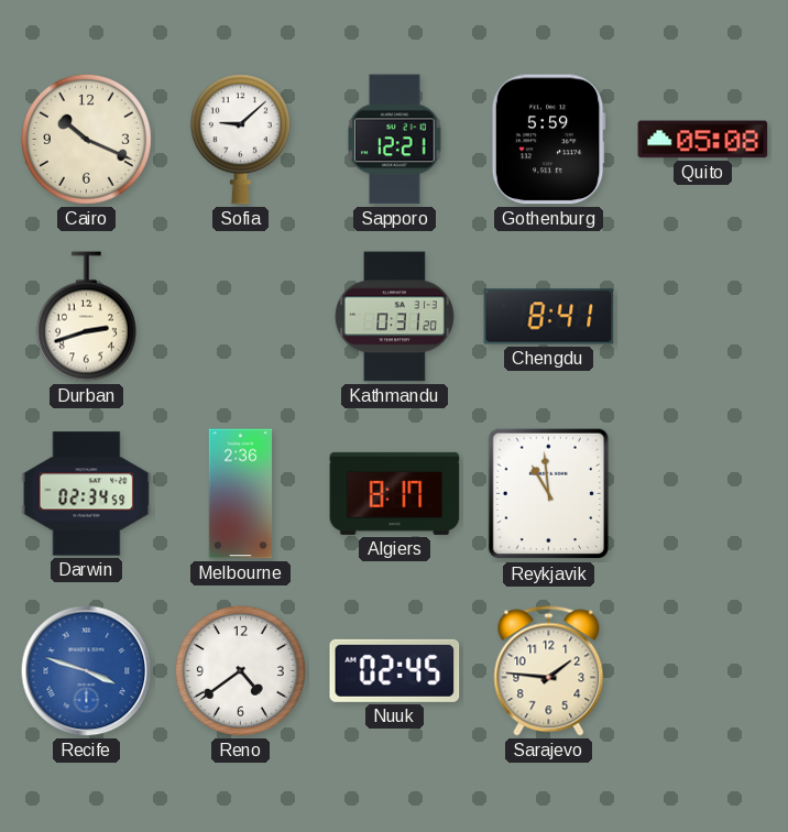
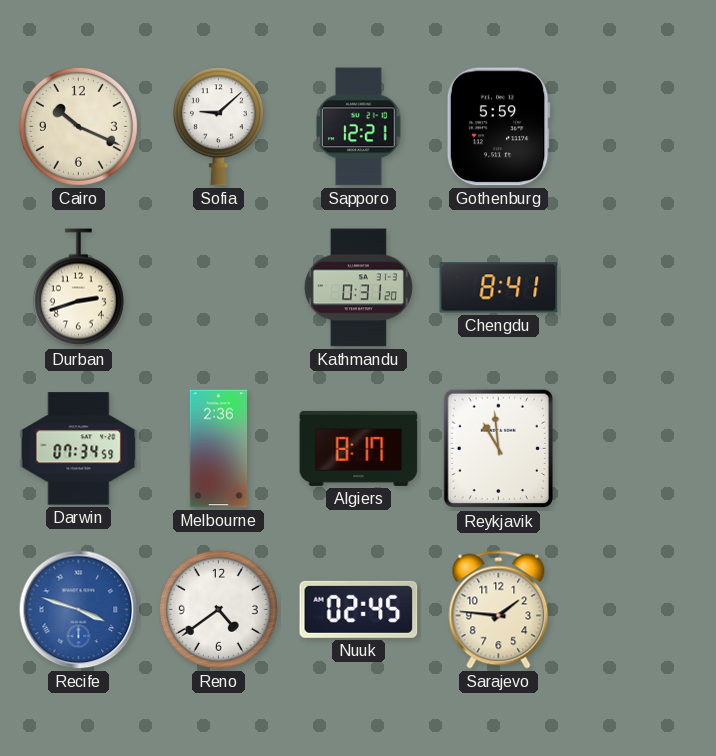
Quito: 05:08 -> none
Darwin: 02:34 -> 07:34
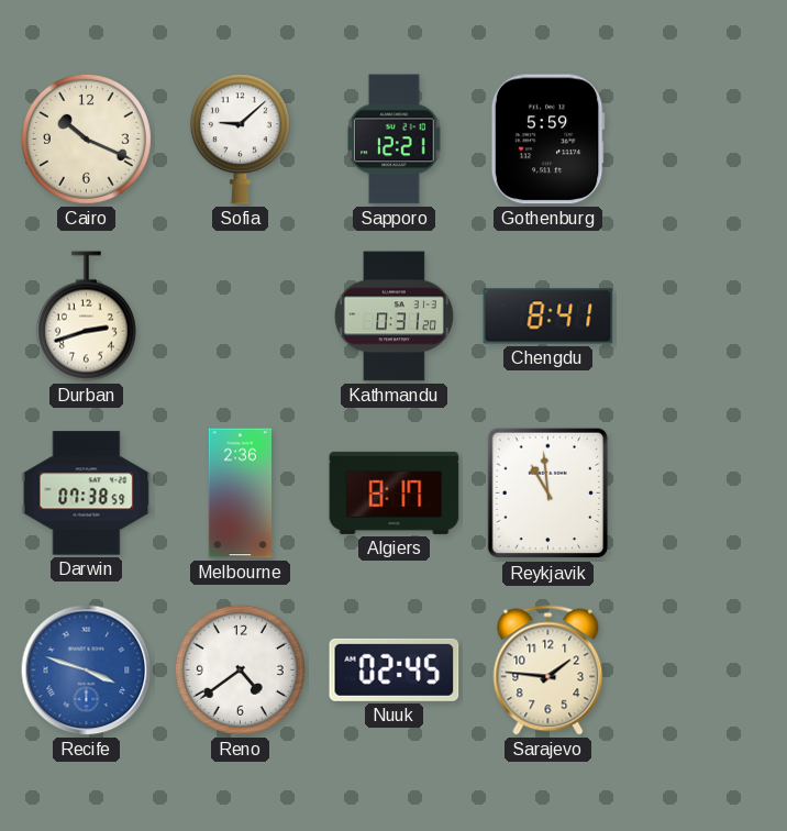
Darwin: 07:34 -> 07:38
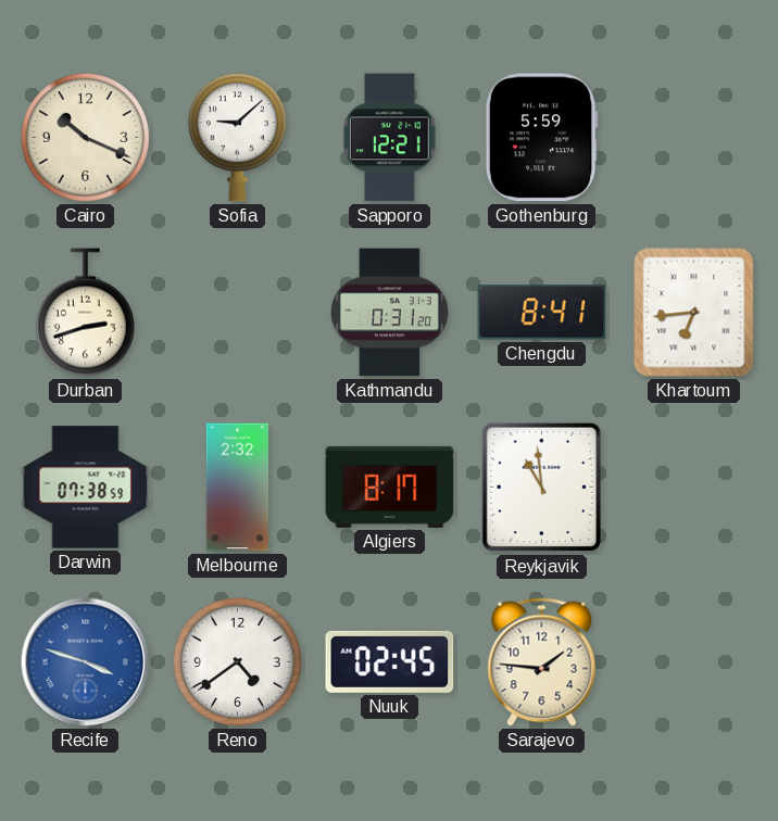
Khartoum: none -> 6:44
Melbourne: 2:36 -> 2:32
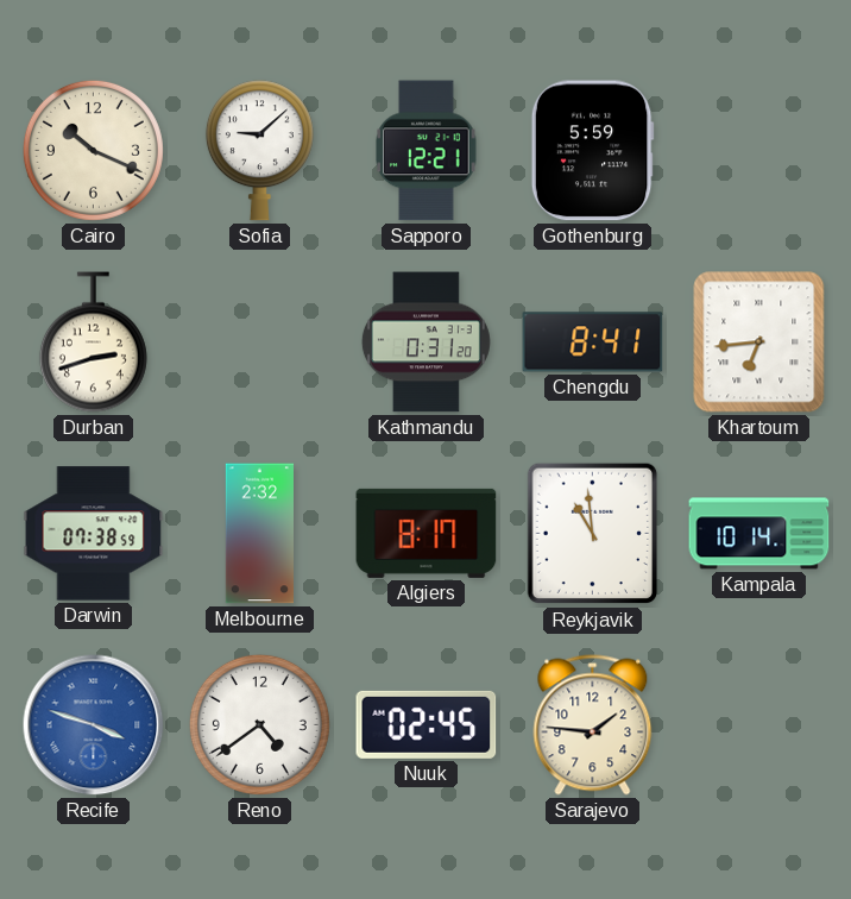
Kampala: none -> 10:14
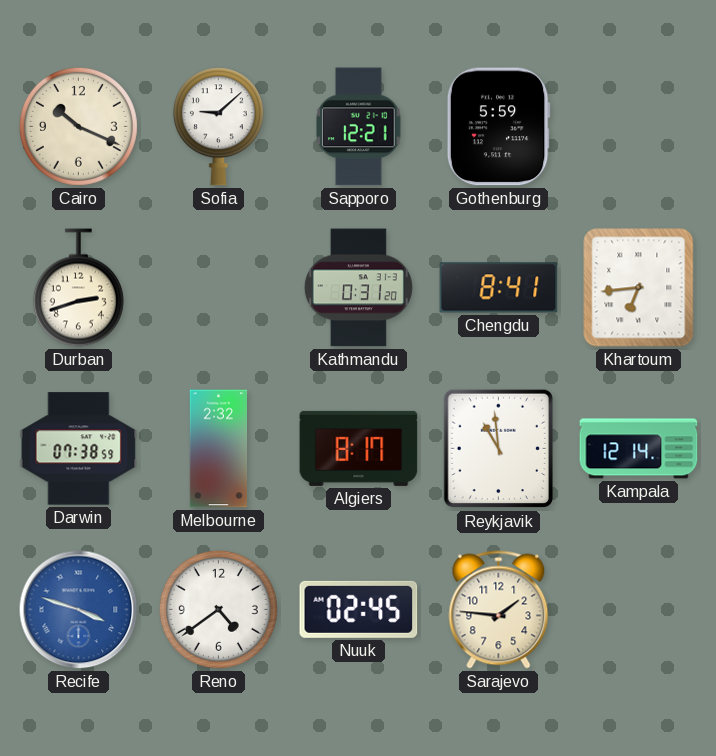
Kampala: 10:14 -> 12:14
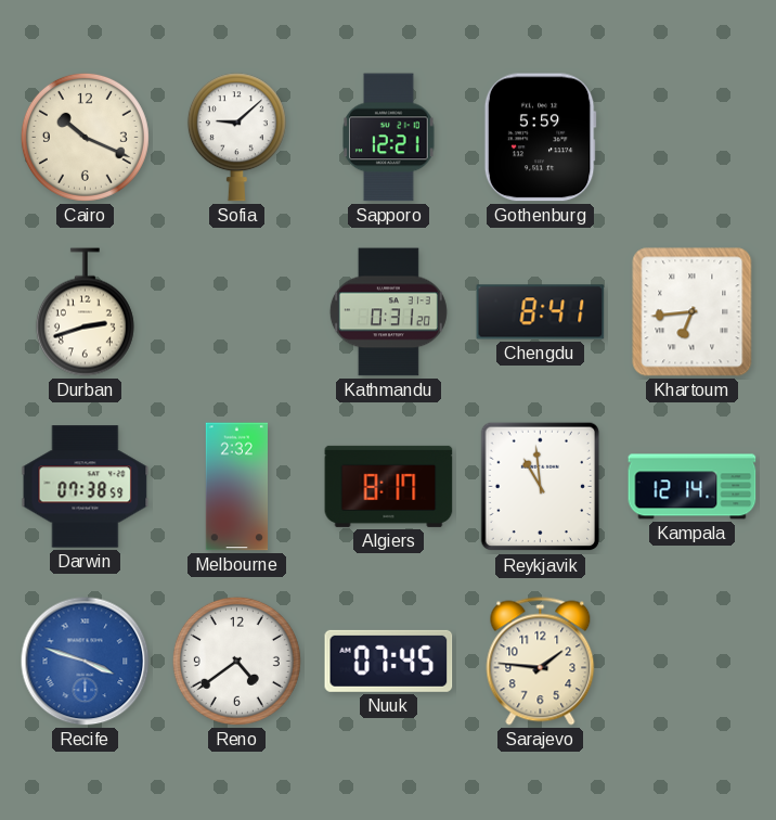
Nuuk: 02:45 -> 07:45
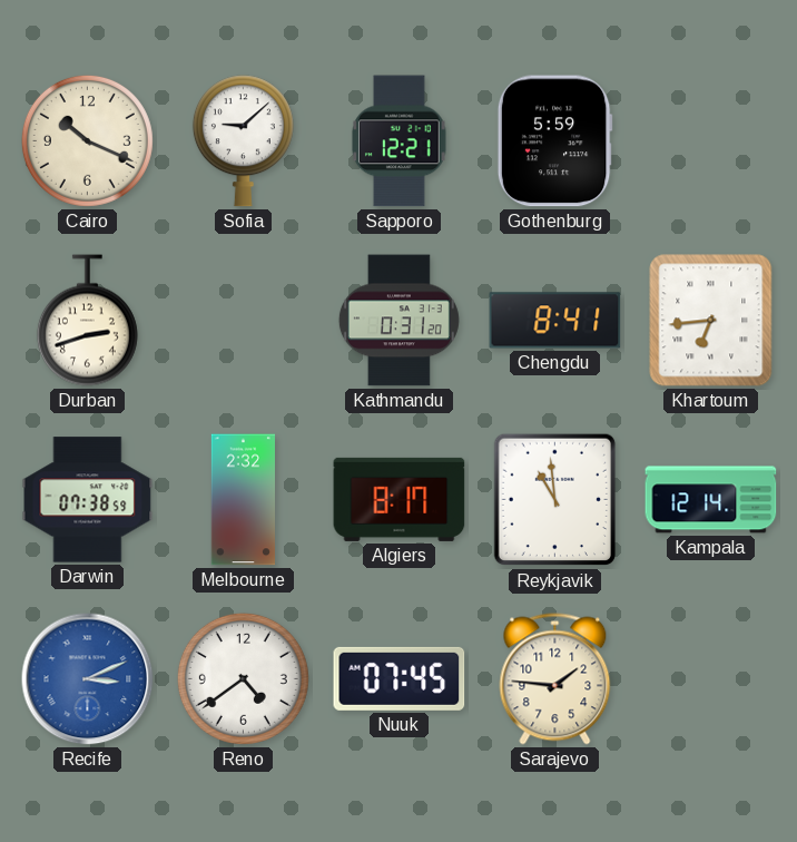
Recife: 3:48 -> 3:11
